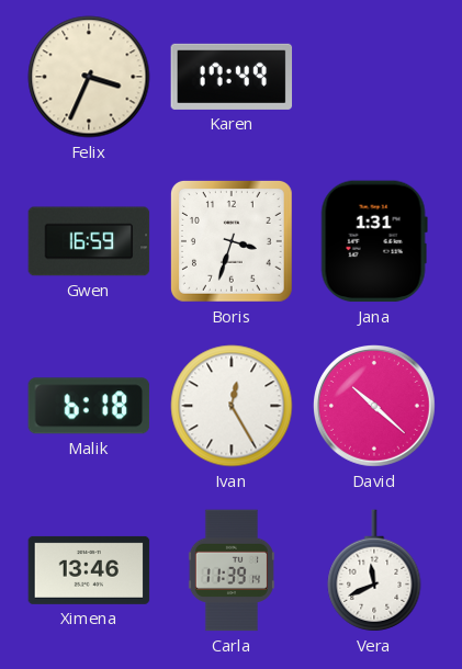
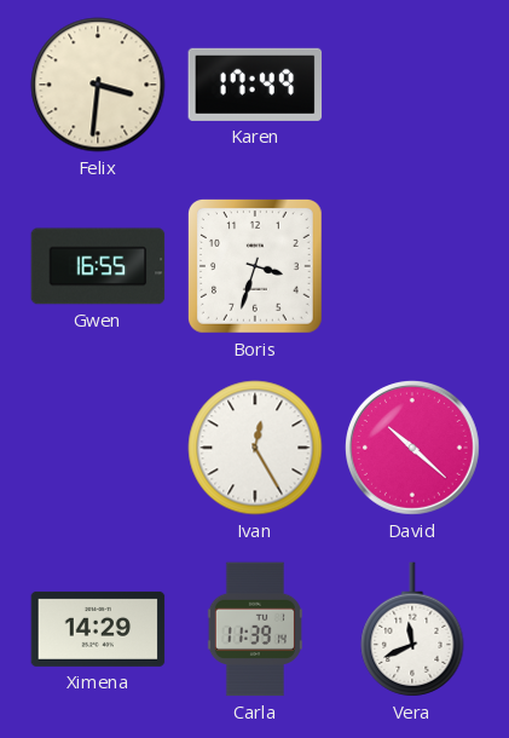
Felix: 3:34 -> 3:31
Gwen: 16:59 -> 16:55
Jana: 1:31 -> none
Malik: 6:18 -> none
Ximena: 13:46 -> 14:29
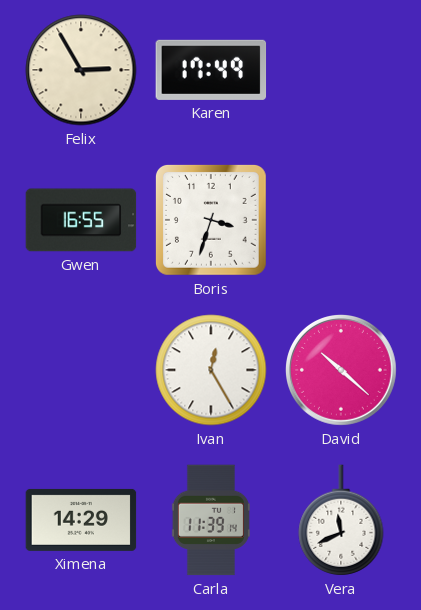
Felix: 3:31 -> 2:55
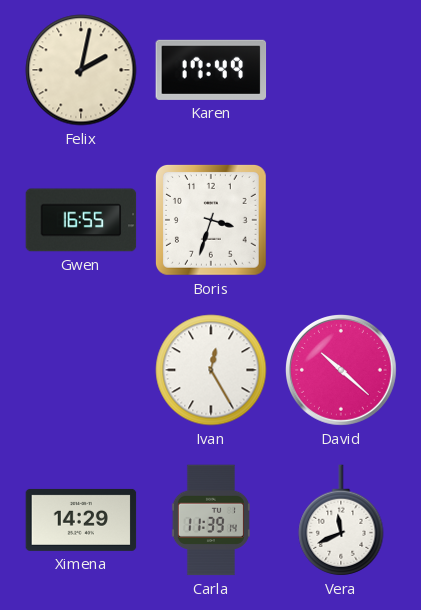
Felix: 2:55 -> 2:02
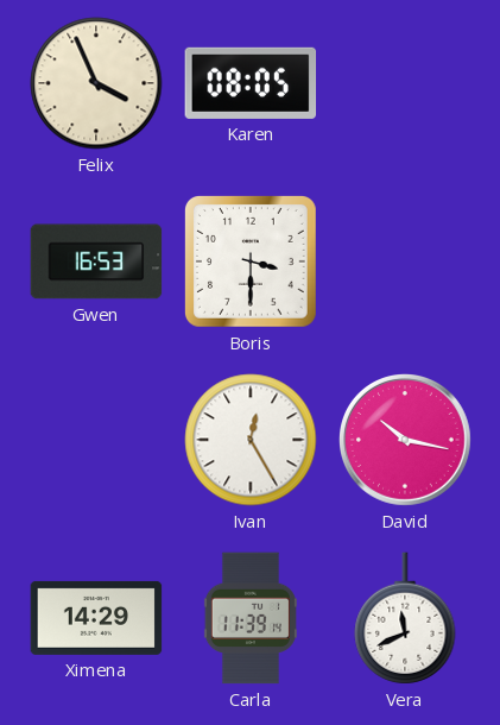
Felix: 2:02 -> 3:56
Karen: 17:49 -> 08:05
Gwen: 16:55 -> 16:53
Boris: 3:33 -> 3:30
David: 10:22 -> 10:17
